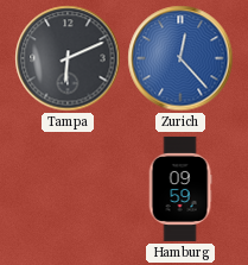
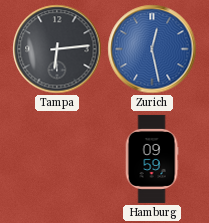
Tampa: 6:11 -> 6:14
Zurich: 12:23 -> 12:28
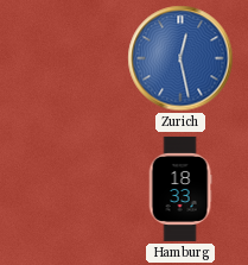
Tampa: 6:14 -> none
Hamburg: 09:59 -> 18:33
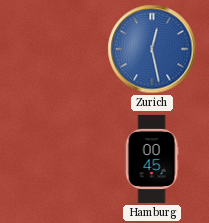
Hamburg: 18:33 -> 00:45
